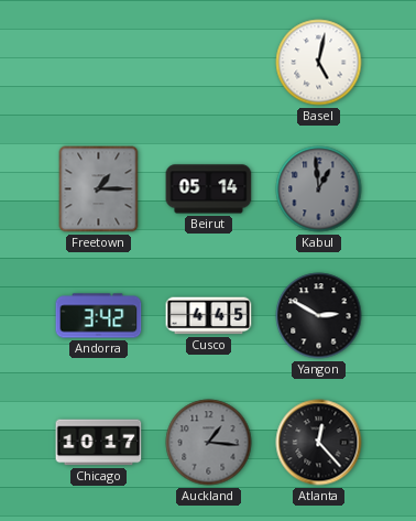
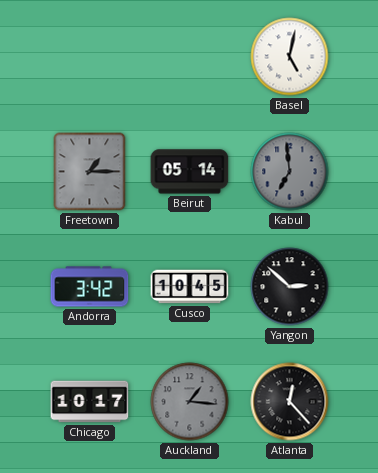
Kabul: 12:59 -> 6:59
Cusco: 4:45 -> 10:45
Yangon: 2:50 -> 2:52
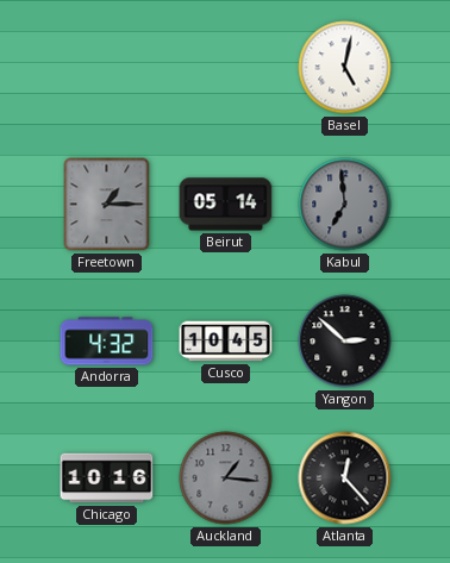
Andorra: 3:42 -> 4:32
Chicago: 10:17 -> 10:16
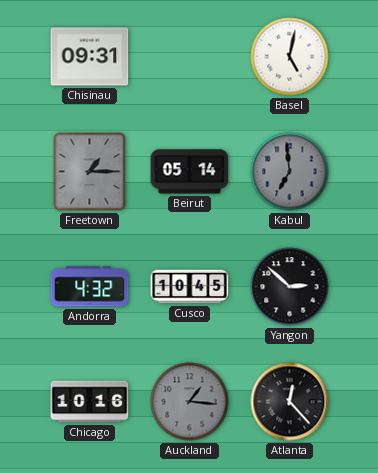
Chisinau: none -> 09:31
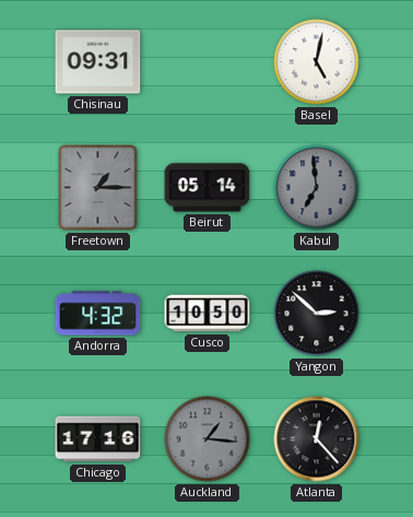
Cusco: 10:45 -> 10:50
Chicago: 10:16 -> 17:16
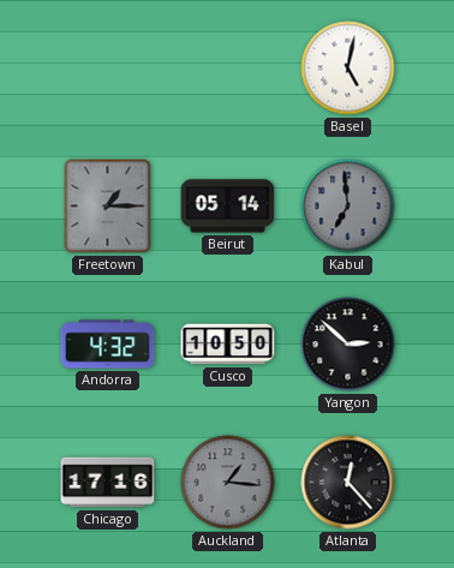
Chisinau: 09:31 -> none
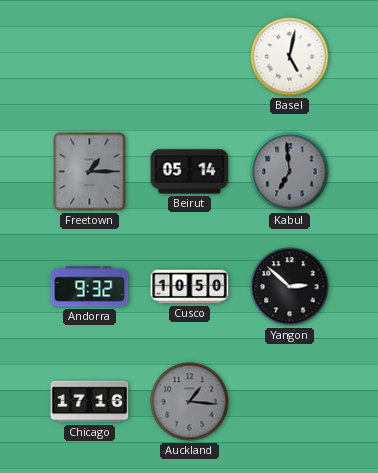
Andorra: 4:32 -> 9:32
Atlanta: 12:23 -> none
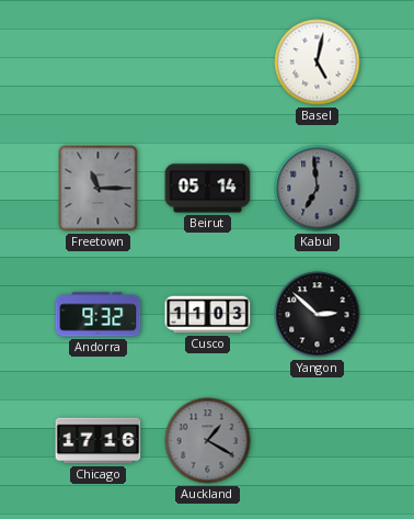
Freetown: 1:15 -> 11:15
Cusco: 10:50 -> 11:03
Auckland: 1:16 -> 1:20
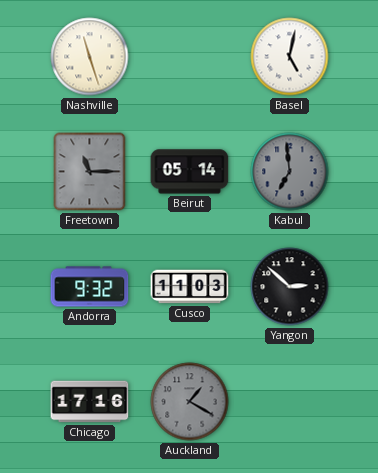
Nashville: none -> 11:27
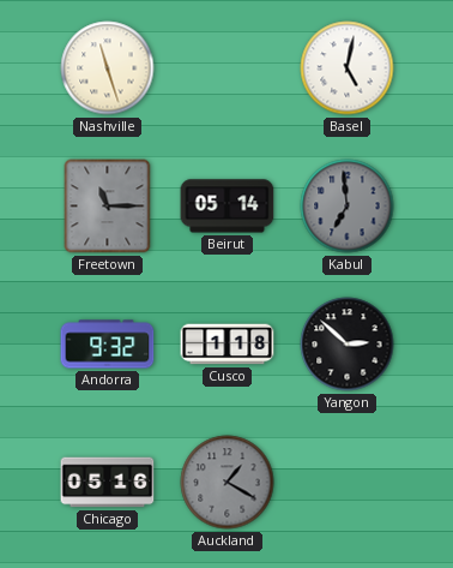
Cusco: 11:03 -> 1:18
Chicago: 17:16 -> 05:16
